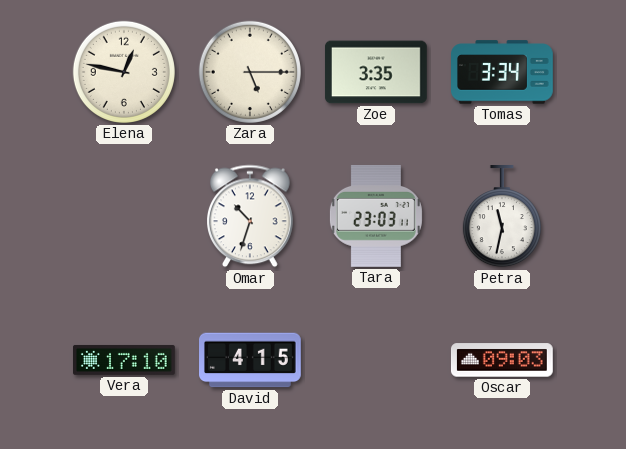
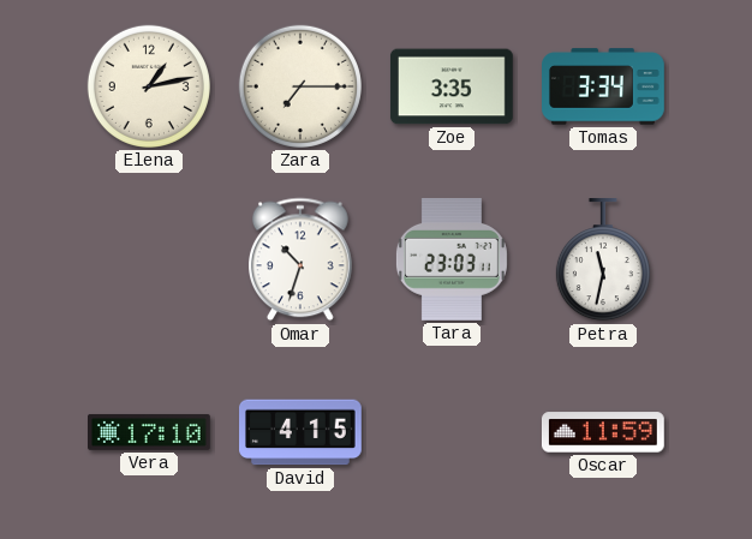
Elena: 12:47 -> 1:13
Zara: 5:15 -> 7:15
Oscar: 09:03 -> 11:59
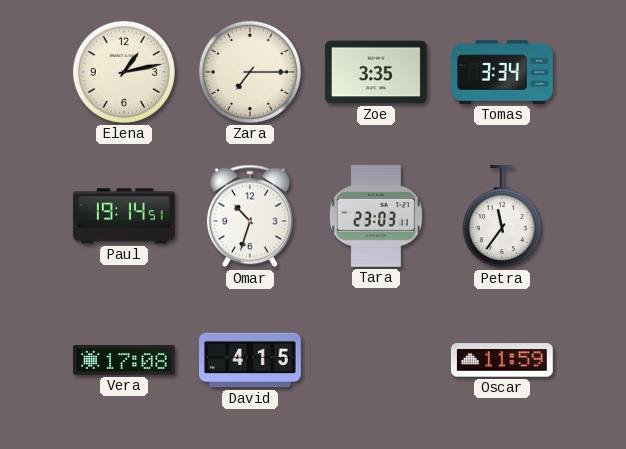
Paul: none -> 19:14
Petra: 11:32 -> 11:36
Vera: 17:10 -> 17:08
